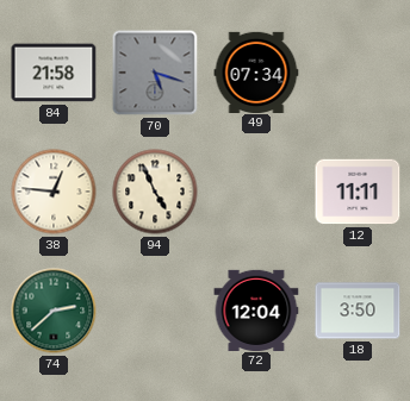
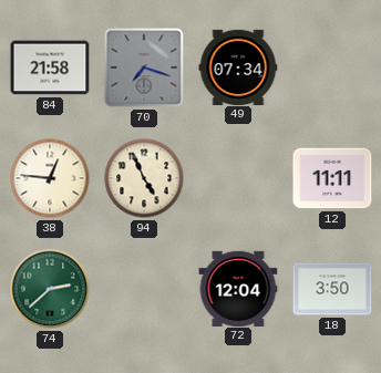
70: 5:18 -> 7:18
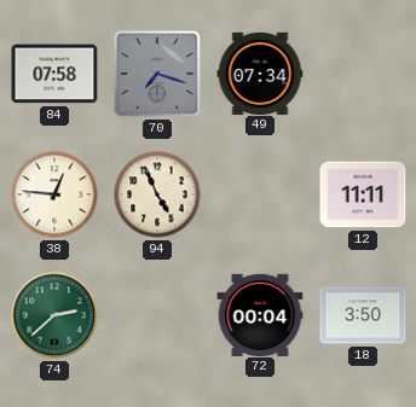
84: 21:58 -> 07:58
72: 12:04 -> 00:04
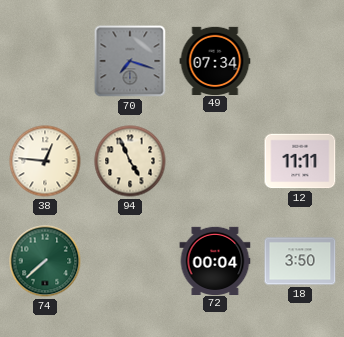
84: 07:58 -> none
74: 2:38 -> 7:38
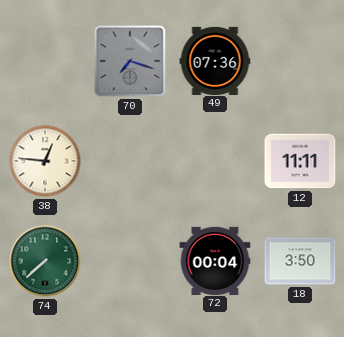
49: 07:34 -> 07:36
94: 4:56 -> none
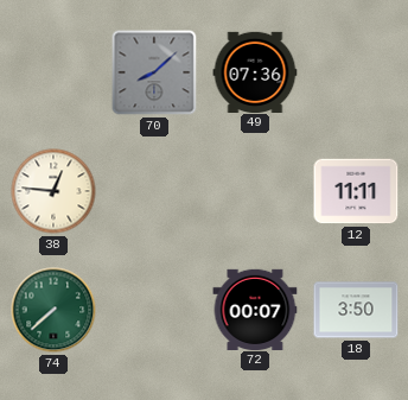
70: 7:18 -> 8:08
72: 00:04 -> 00:07
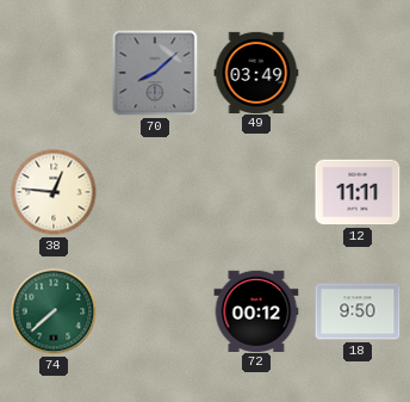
49: 07:36 -> 03:49
72: 00:07 -> 00:12
18: 3:50 -> 9:50
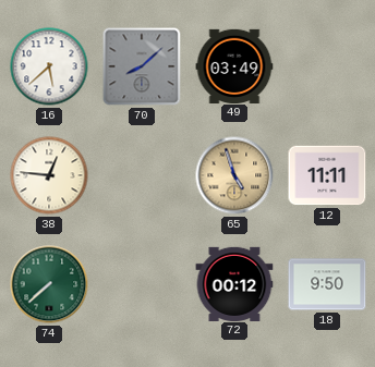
16: none -> 5:38
65: none -> 4:57
